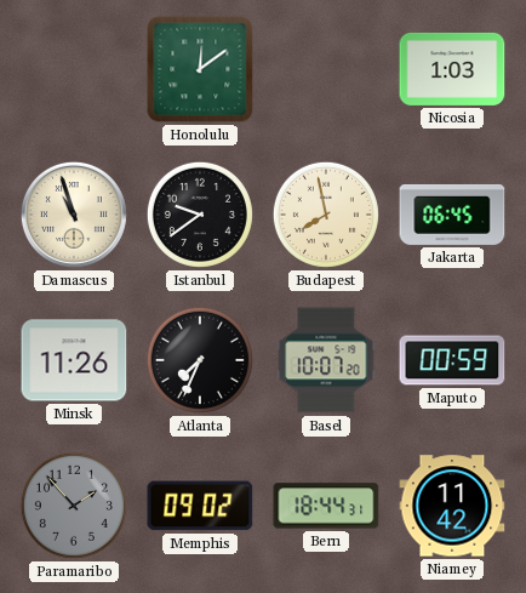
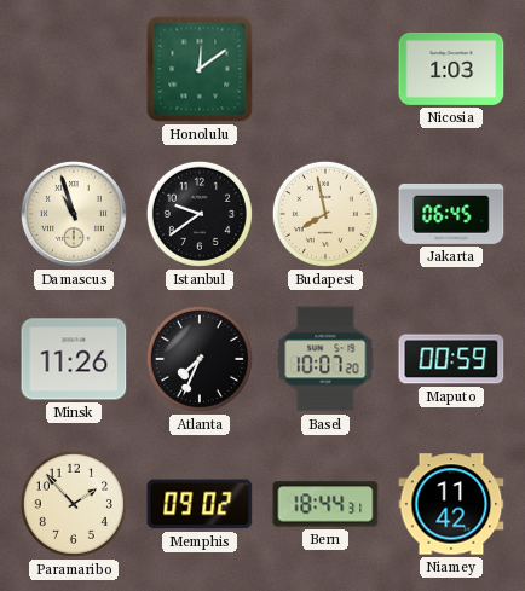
Paramaribo dial: grey -> cream
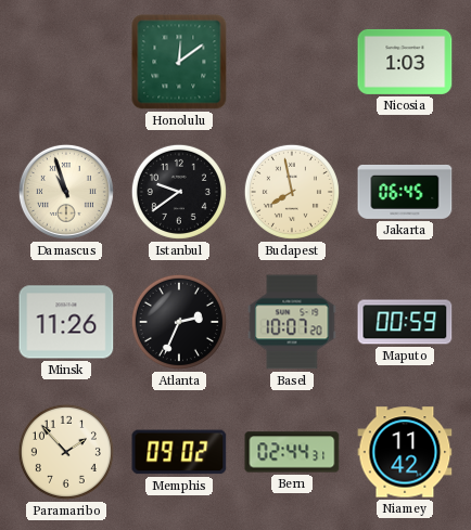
Atlanta: 7:34 -> 2:34
Bern: 18:44 -> 02:44
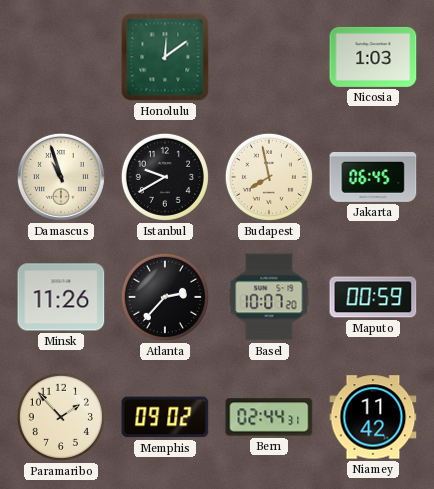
Istanbul: 9:39 -> 9:40
Atlanta: 2:34 -> 2:37
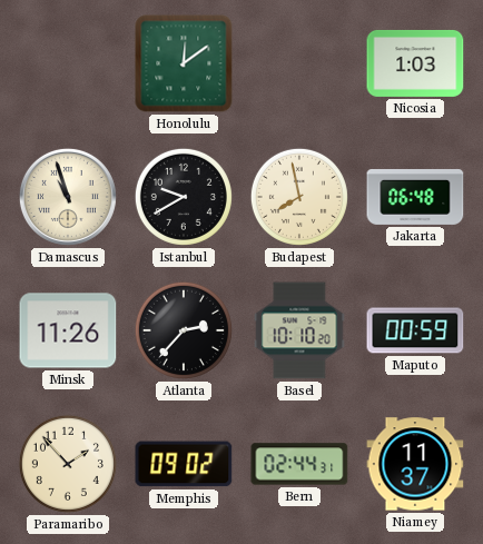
Jakarta: 06:45 -> 06:48
Basel: 10:07 -> 10:10
Niamey: 11:42 -> 11:37
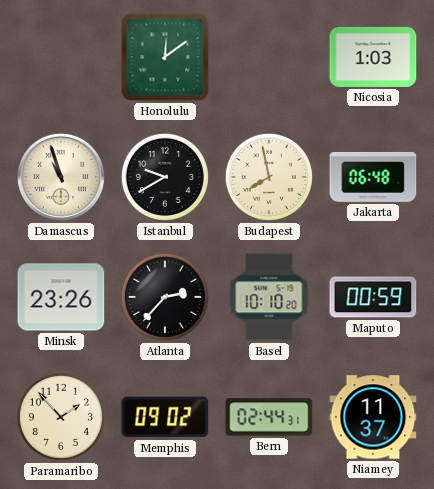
Minsk: 11:26 -> 23:26
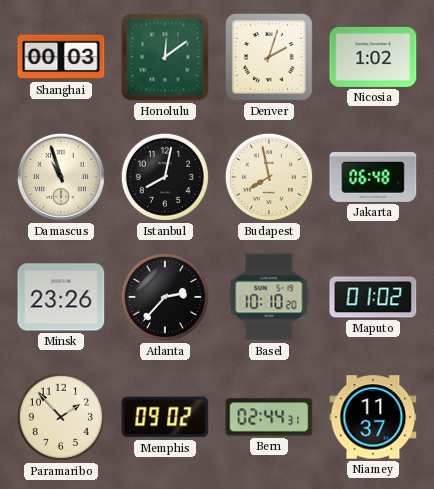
Shanghai: none -> 00:03
Denver: none -> 2:03
Nicosia: 1:03 -> 1:02
Istanbul: 9:40 -> 8:02
Maputo: 00:59 -> 01:02
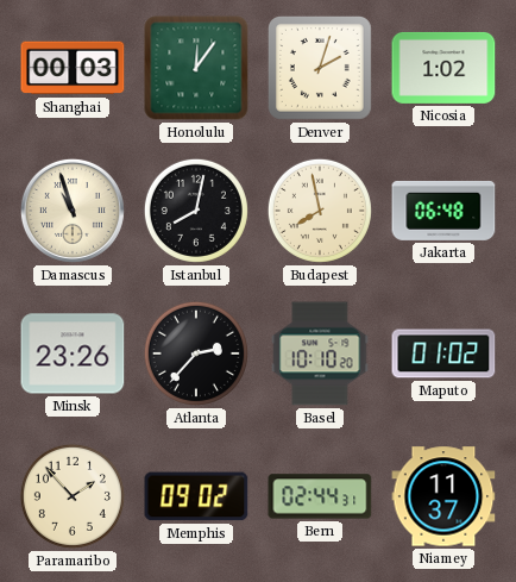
Honolulu: 12:09 -> 12:06
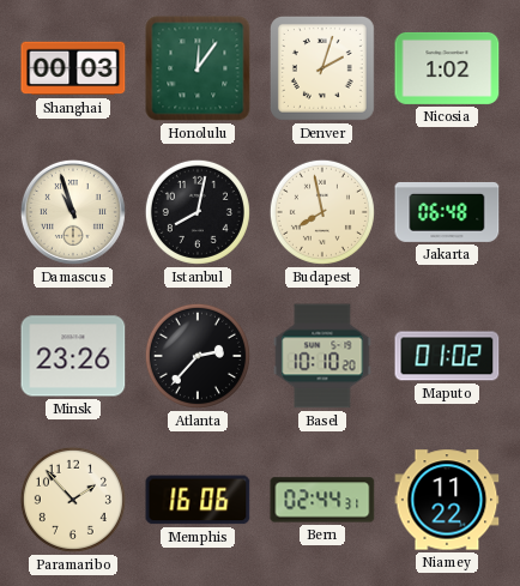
Memphis: 09:02 -> 16:06
Niamey: 11:37 -> 11:22
